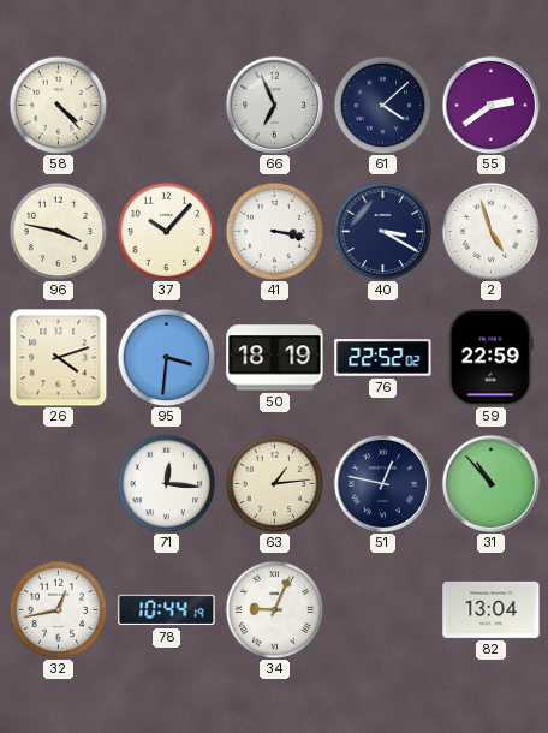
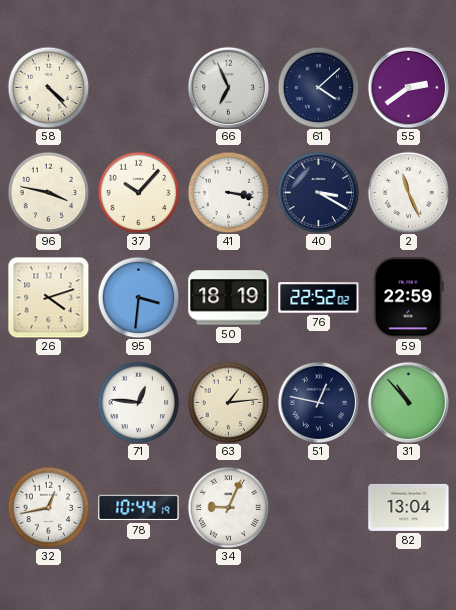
2: 4:57 -> 11:26
71: 12:16 -> 12:46
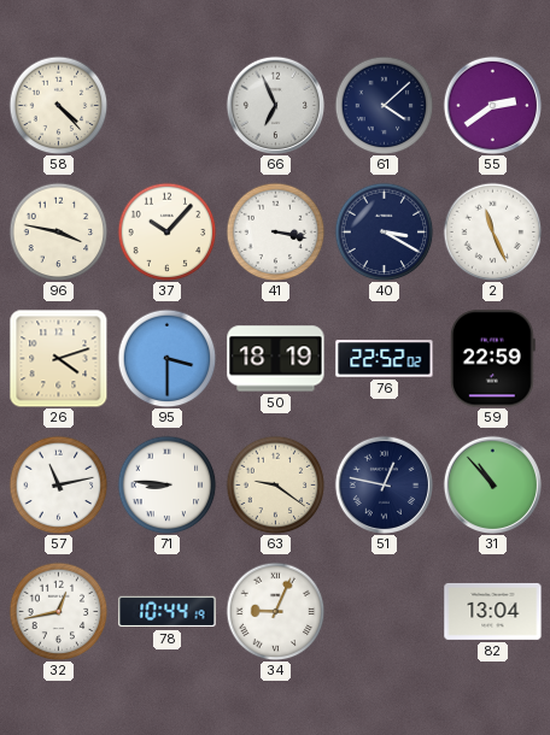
95: 3:31 -> 3:30
57: none -> 11:13
71: 12:46 -> 8:46
63: 1:14 -> 9:21
